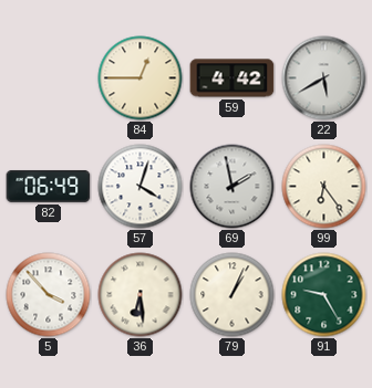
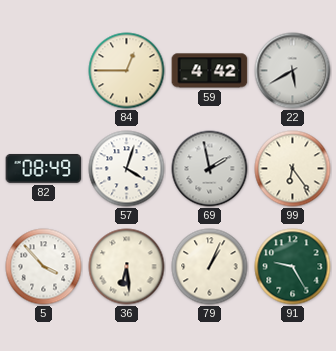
82: 06:49 -> 08:49
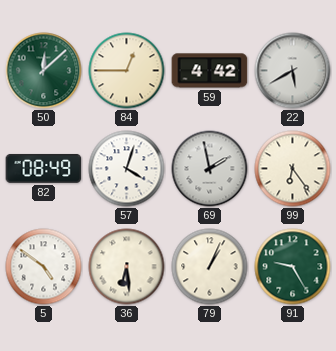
50: none -> 12:08
5: 3:53 -> 4:51
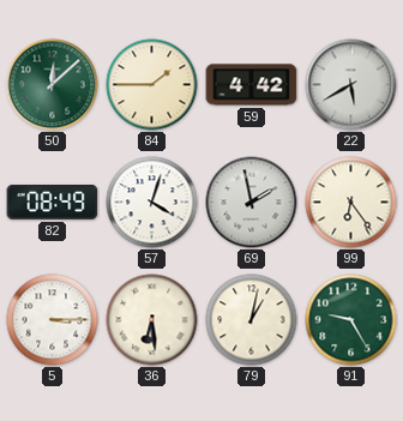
84: 12:45 -> 1:45
5: 4:51 -> 3:15
79: 1:04 -> 1:02
